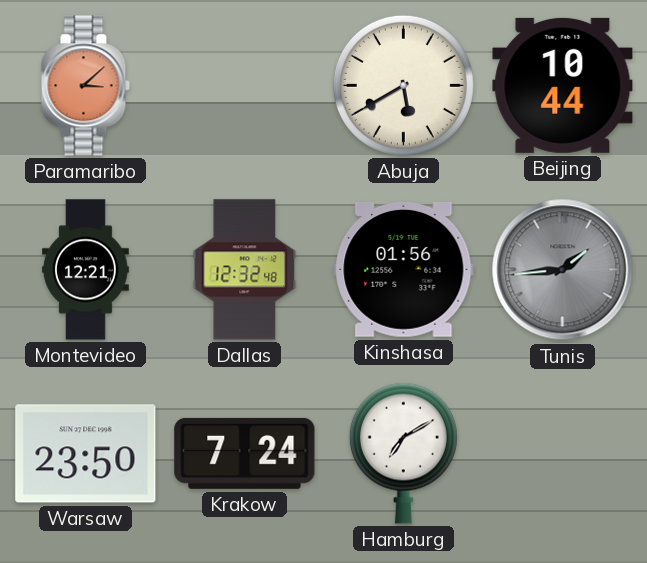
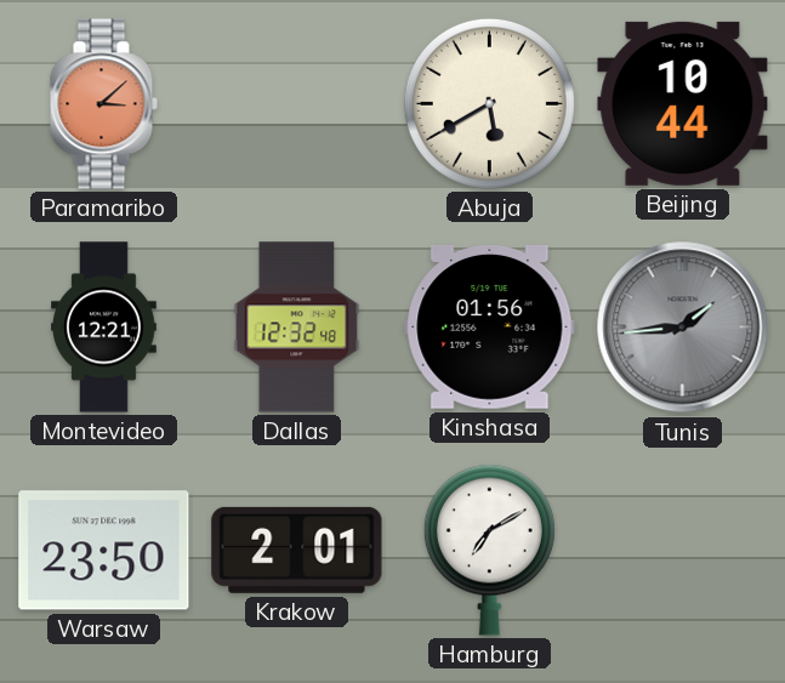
Krakow: 7:24 -> 2:01
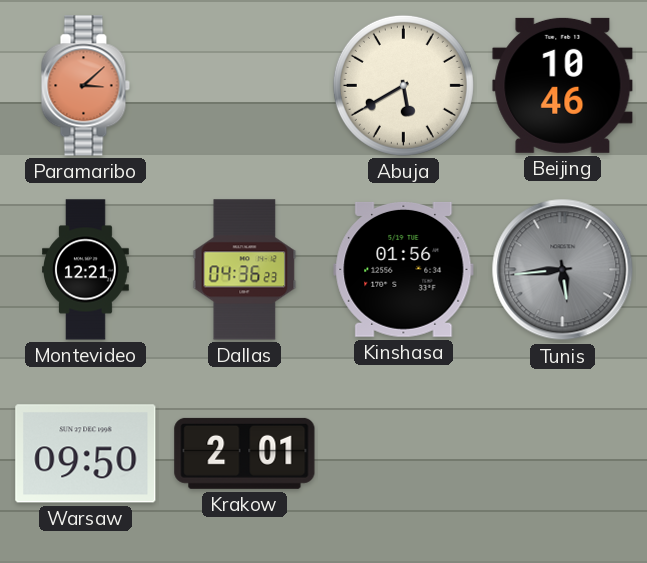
Beijing: 10:44 -> 10:46
Dallas: 12:32 -> 04:36
Tunis: 1:44 -> 5:44
Warsaw: 23:50 -> 09:50
Hamburg: 7:10 -> none
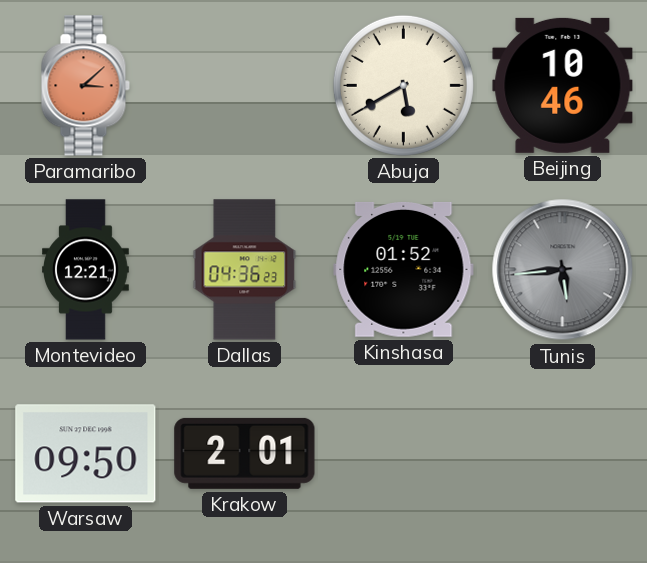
Kinshasa: 01:56 -> 01:52
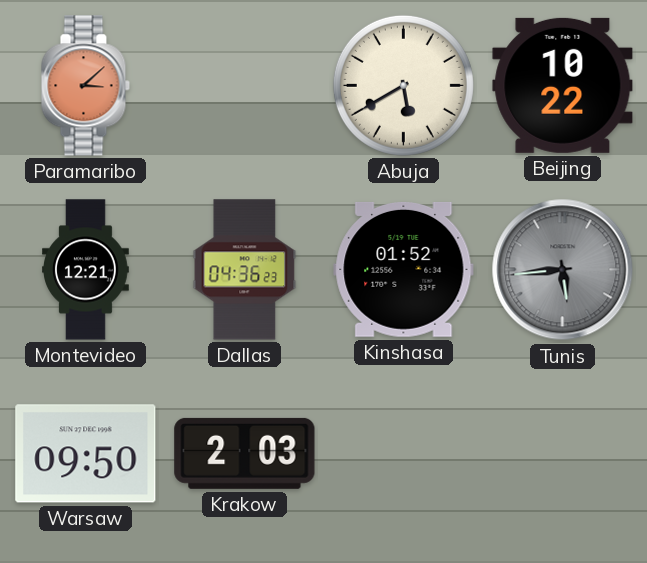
Beijing: 10:46 -> 10:22
Krakow: 2:01 -> 2:03
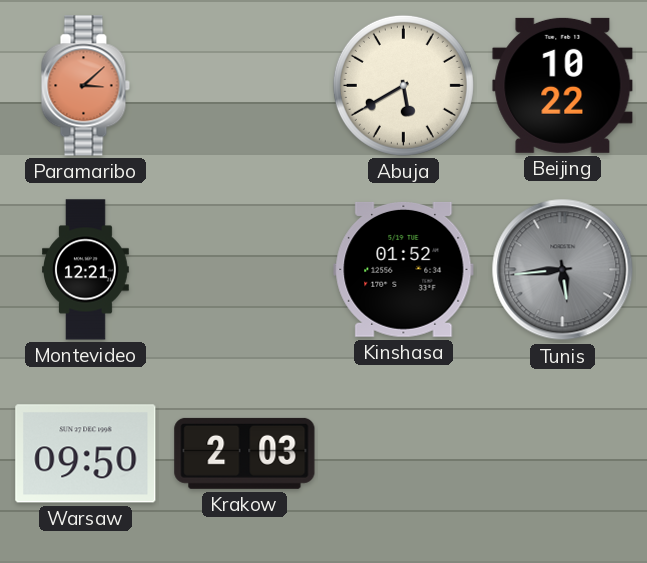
Dallas: 04:36 -> none
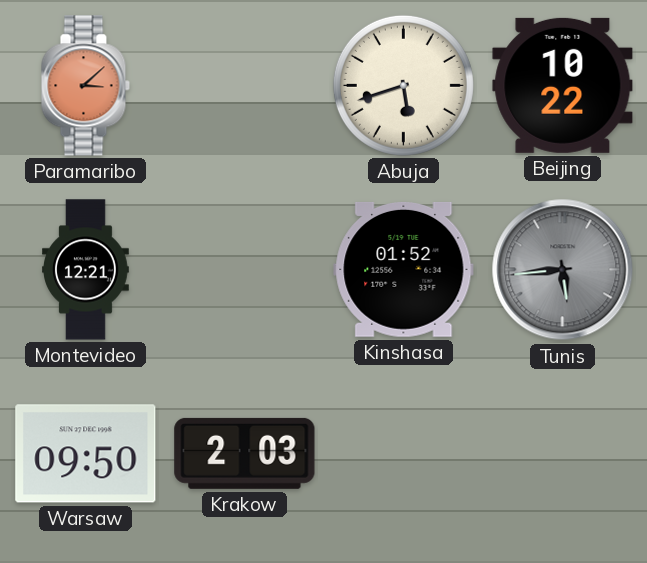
Abuja: 5:40 -> 5:42
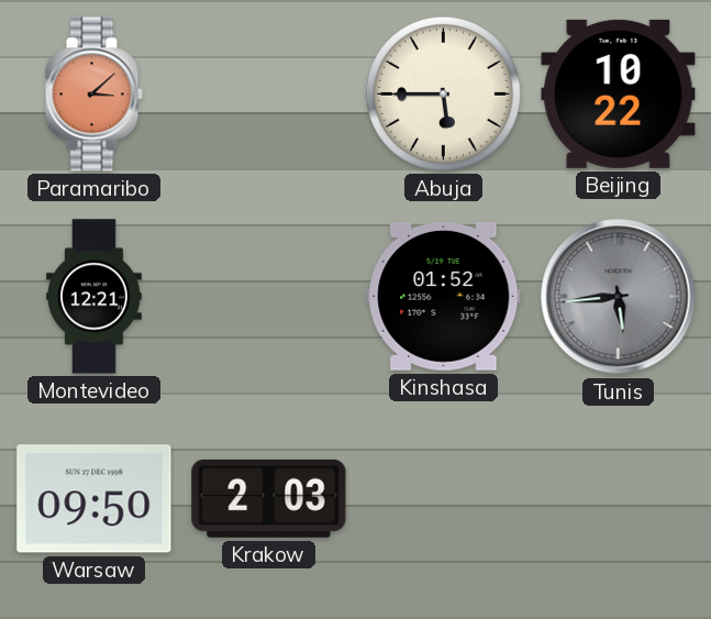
Abuja: 5:42 -> 5:45
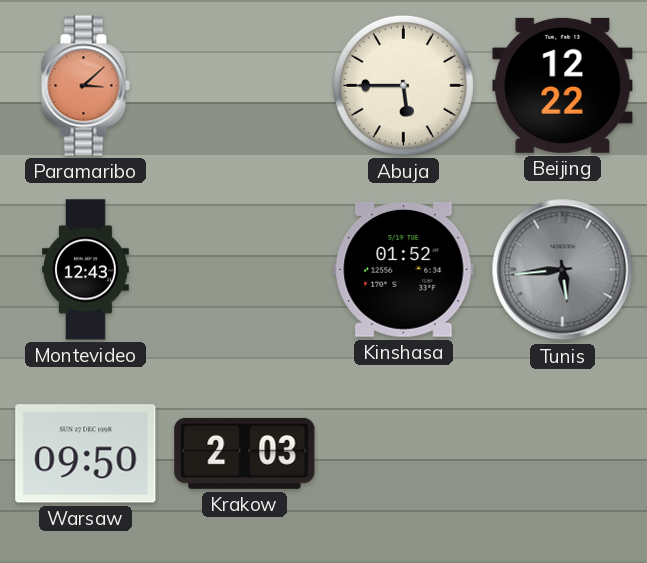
Beijing: 10:22 -> 12:22
Montevideo: 12:21 -> 12:43
